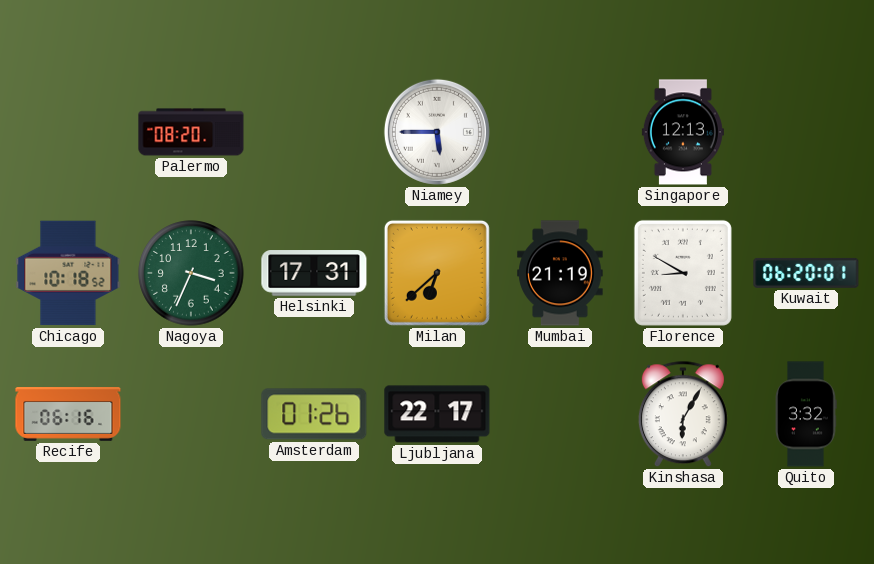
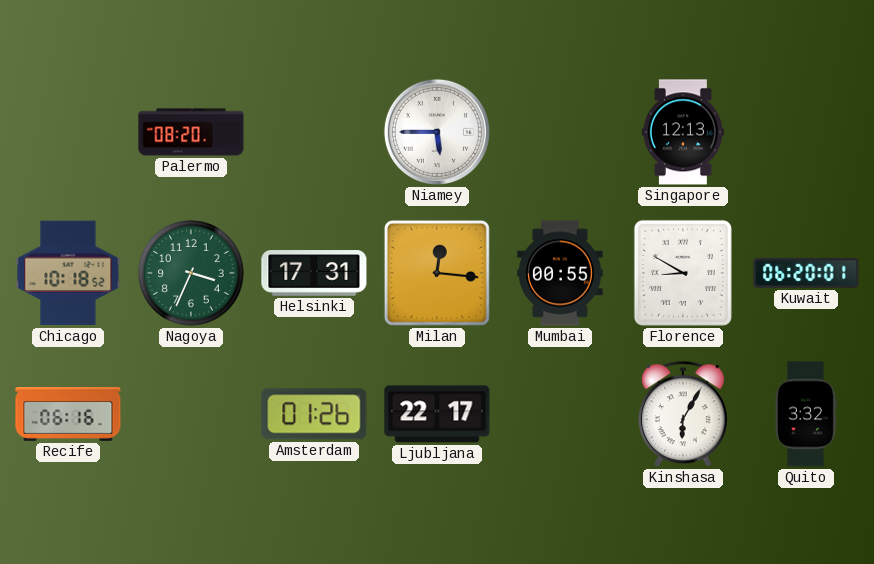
Milan: 6:38 -> 12:16
Mumbai: 21:19 -> 00:55
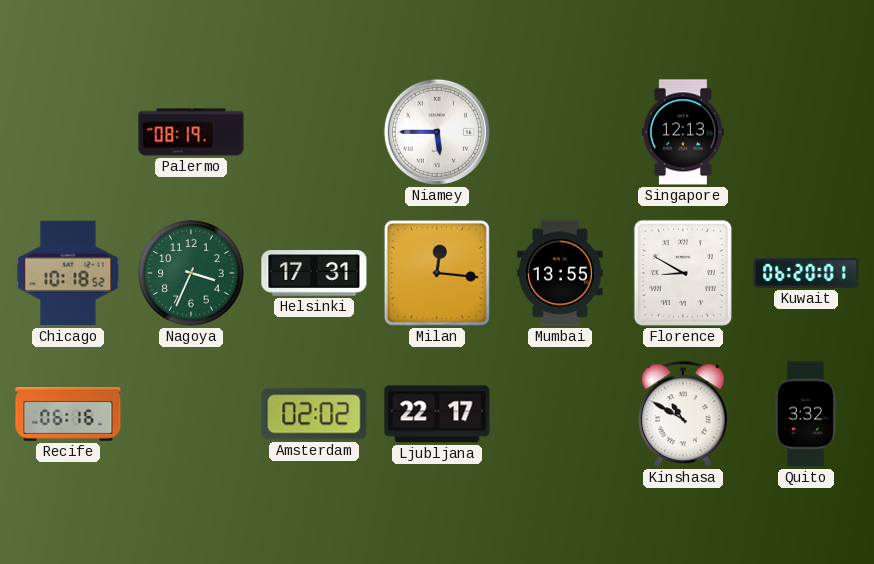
Palermo: 08:20 -> 08:19
Mumbai: 00:55 -> 13:55
Amsterdam: 01:26 -> 02:02
Kinshasa: 6:05 -> 10:50
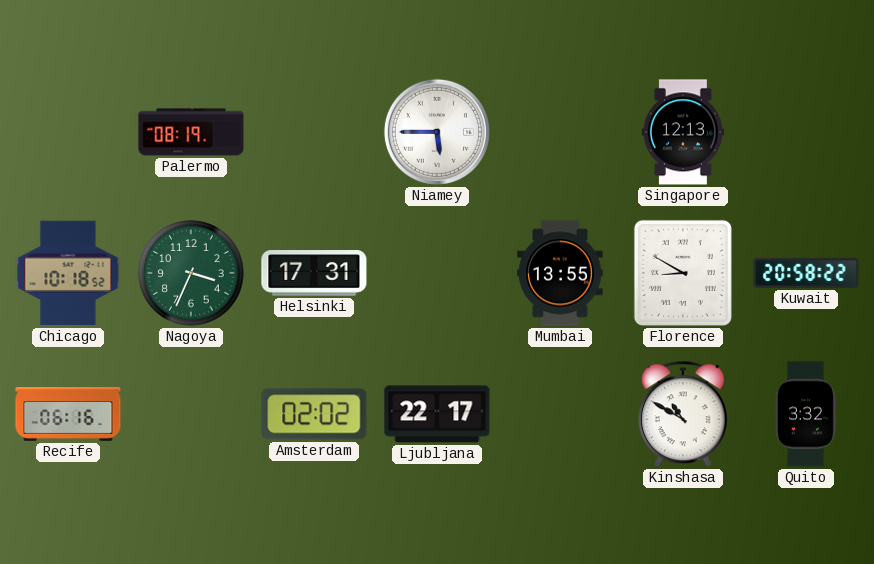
Milan: 12:16 -> none
Kuwait: 06:20 -> 20:58
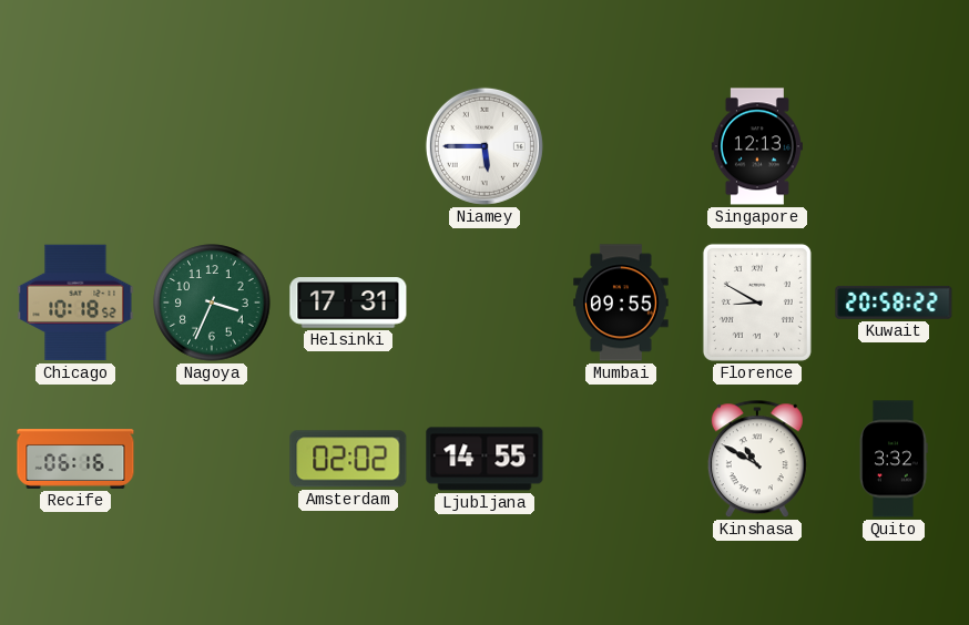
Palermo: 08:19 -> none
Mumbai: 13:55 -> 09:55
Ljubljana: 22:17 -> 14:55
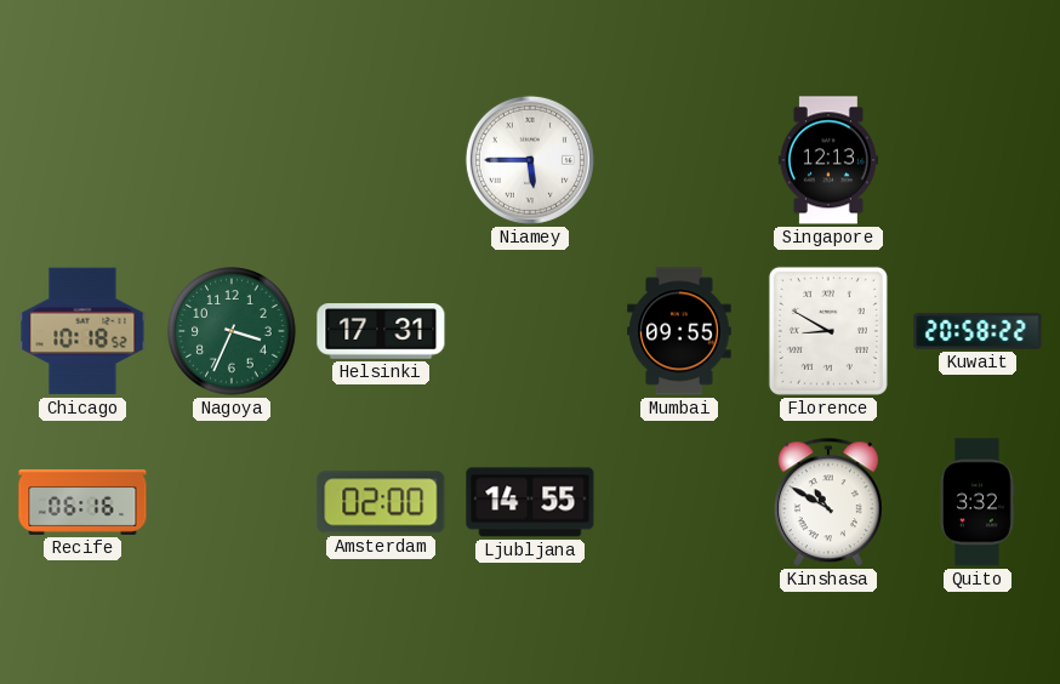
Amsterdam: 02:02 -> 02:00
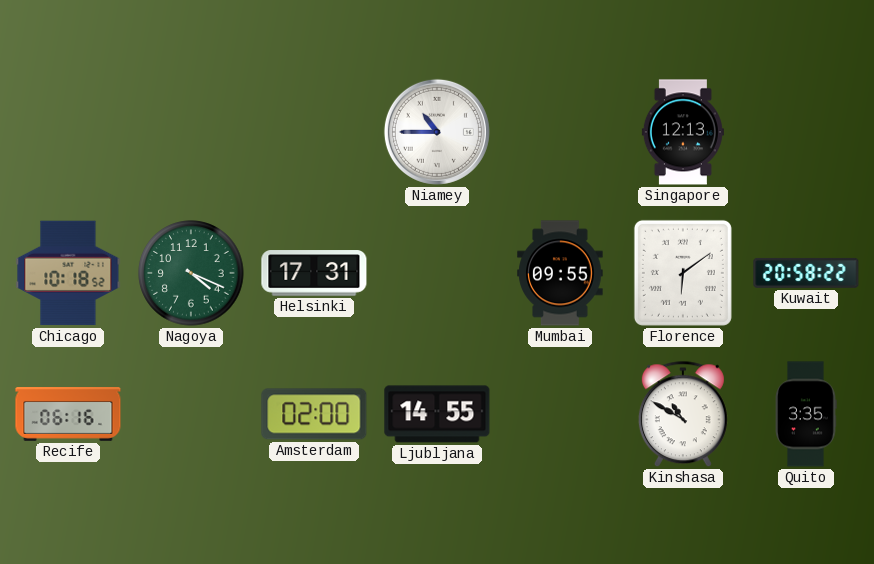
Niamey: 5:45 -> 10:45
Nagoya: 3:34 -> 4:19
Florence: 8:50 -> 6:09
Quito: 3:32 -> 3:35
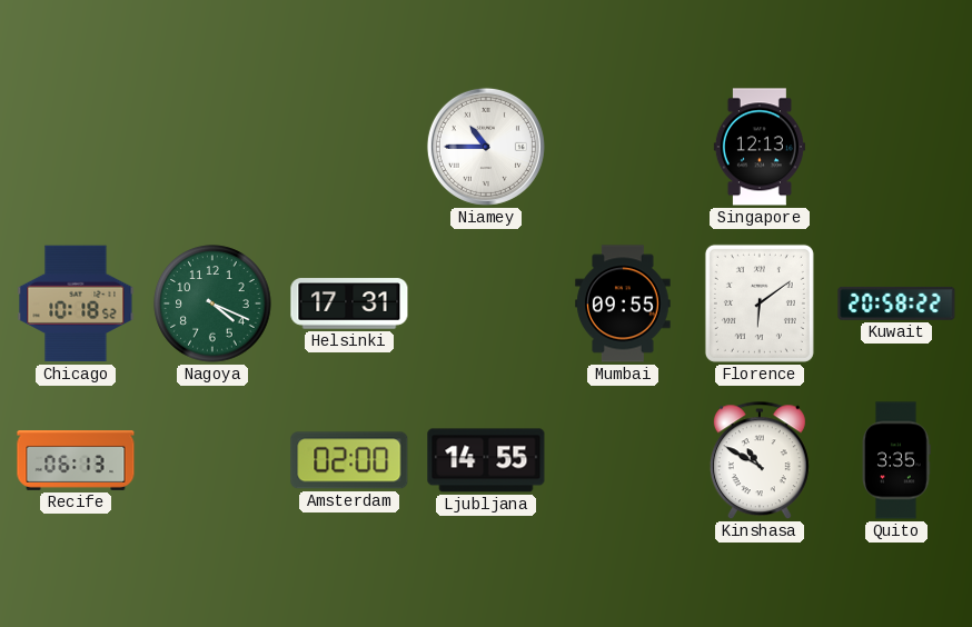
Recife: 06:16 -> 06:13
